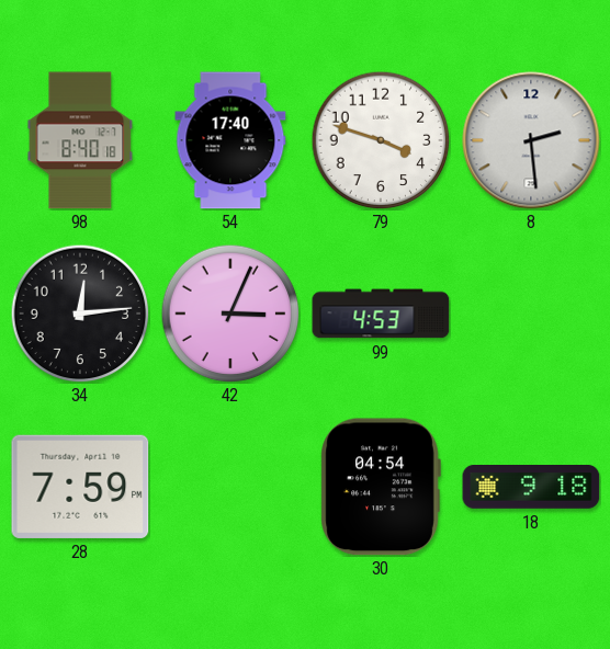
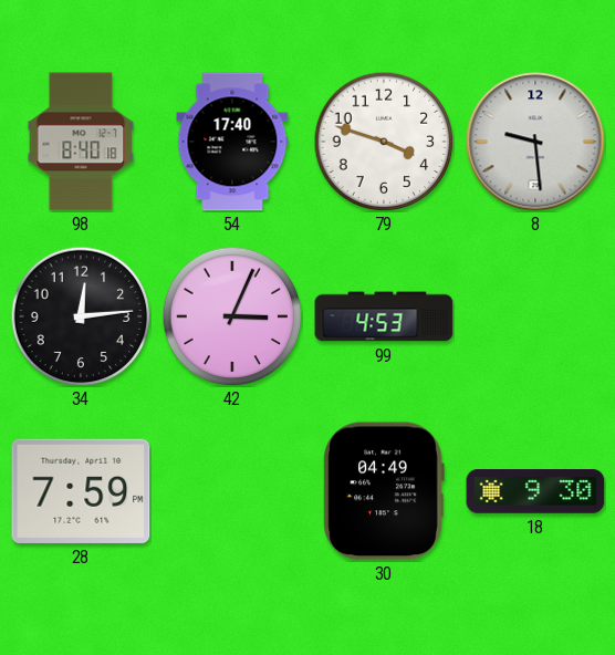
8: 2:29 -> 9:29
30: 04:54 -> 04:49
18: 9:18 -> 9:30
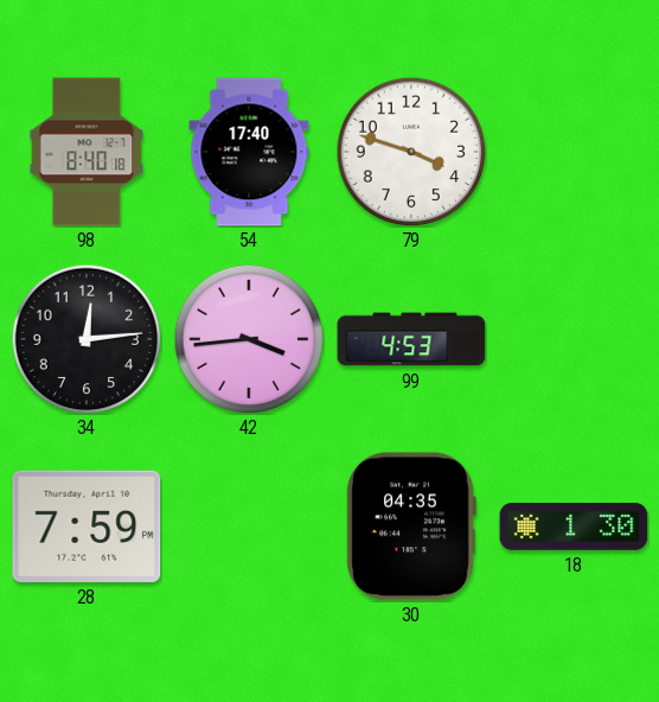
8: 9:29 -> none
42: 3:04 -> 3:44
30: 04:49 -> 04:35
18: 9:30 -> 1:30
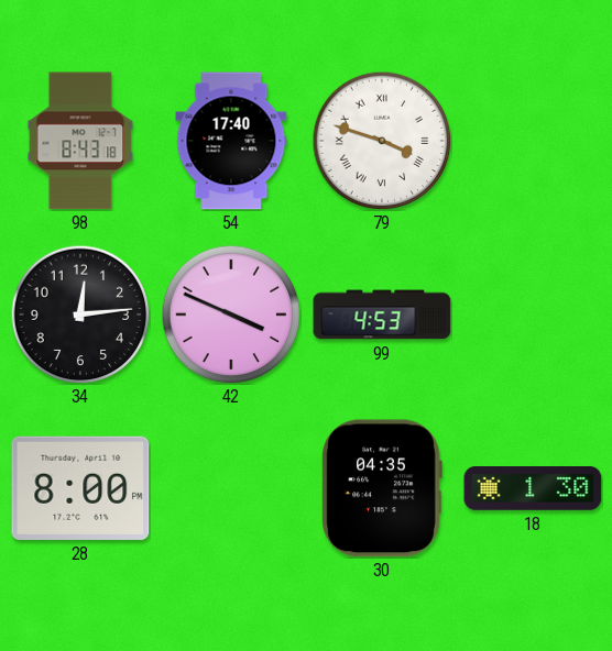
98: 8:40 -> 8:43
79 numerals: Arabic -> Roman
42: 3:44 -> 3:49
28: 7:59 -> 8:00
